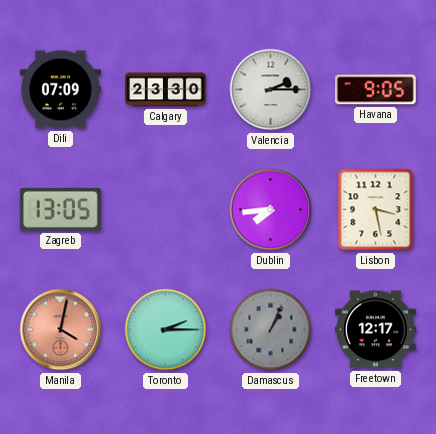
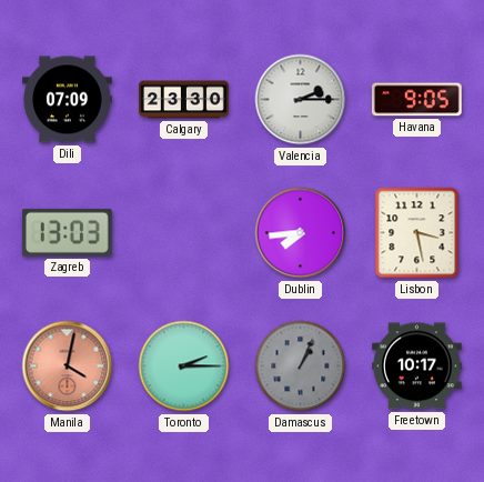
Zagreb: 13:05 -> 13:03
Freetown: 12:17 -> 10:17
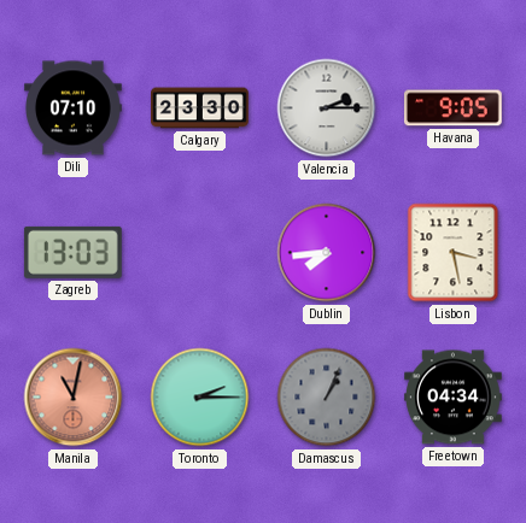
Dili: 07:09 -> 07:10
Manila: 4:02 -> 11:02
Freetown: 10:17 -> 04:34
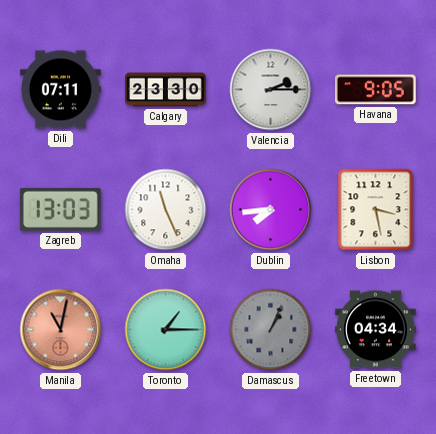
Dili: 07:10 -> 07:11
Omaha: none -> 11:26
Toronto: 2:15 -> 1:15
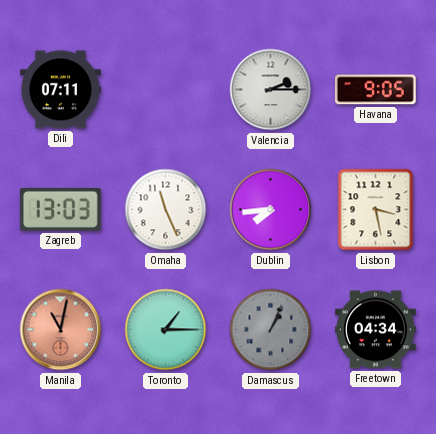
Calgary: 23:30 -> none
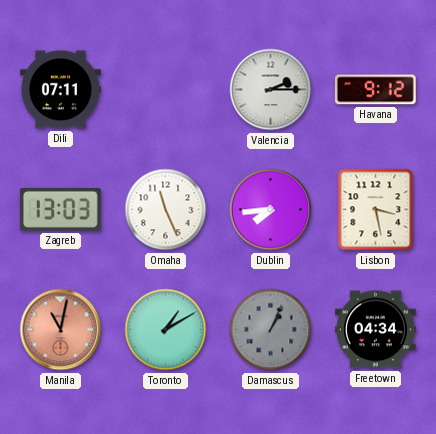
Havana: 9:05 -> 9:12
Toronto: 1:15 -> 1:10
